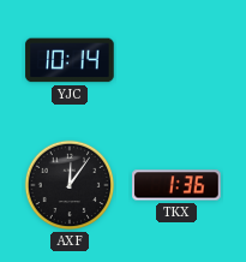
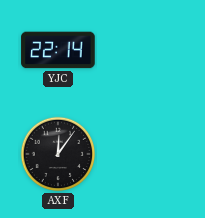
YJC: 10:14 -> 22:14
TKX: 1:36 -> none
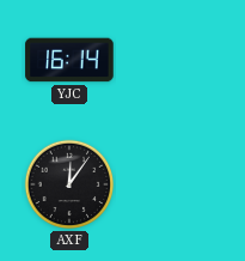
YJC: 22:14 -> 16:14
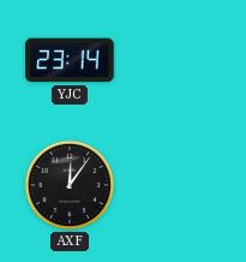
YJC: 16:14 -> 23:14
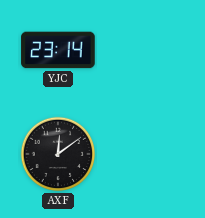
AXF: 12:06 -> 12:09
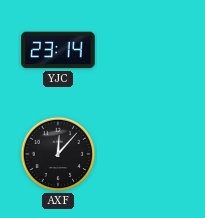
AXF: 12:09 -> 12:07
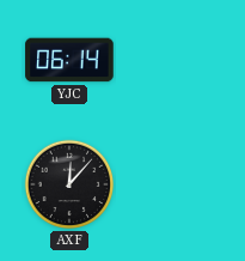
YJC: 23:14 -> 06:14
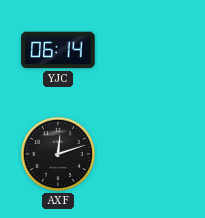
AXF: 12:07 -> 12:12
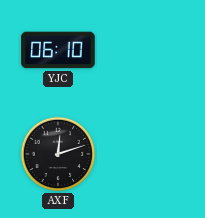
YJC: 06:14 -> 06:10
